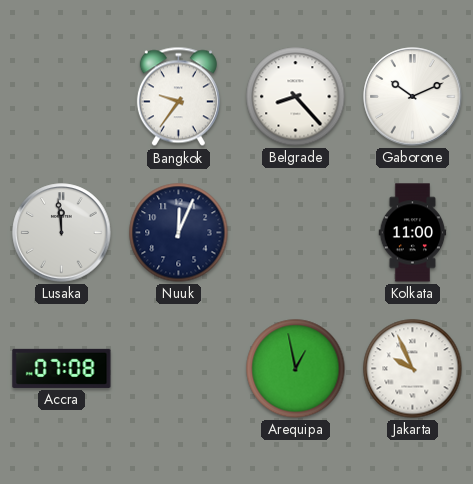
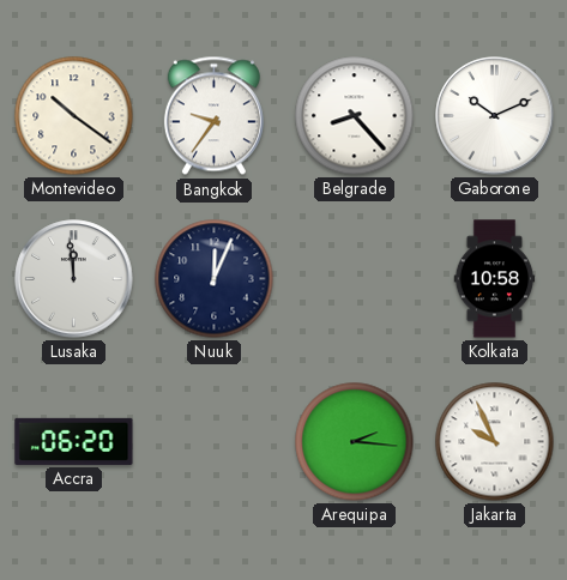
Montevideo: none -> 10:21
Kolkata: 11:00 -> 10:58
Accra: 07:08 -> 06:20
Arequipa: 12:58 -> 2:16
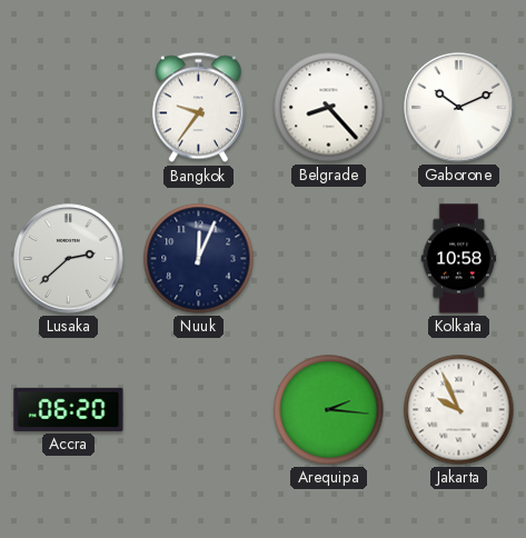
Montevideo: 10:21 -> none
Lusaka: 11:59 -> 2:38
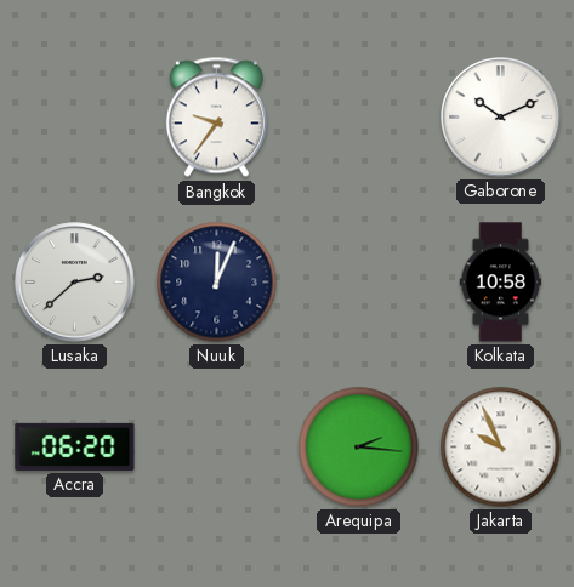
Belgrade: 8:23 -> none
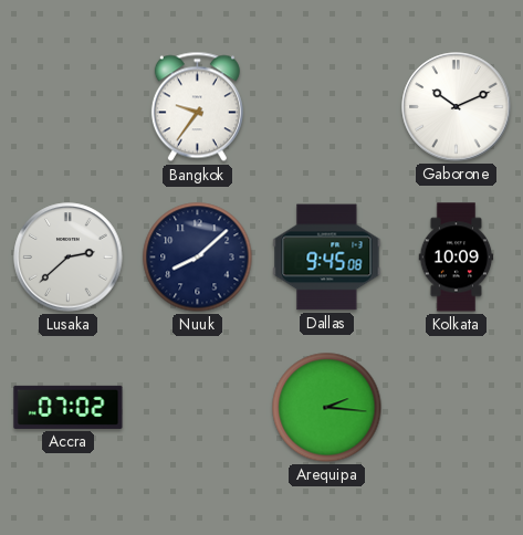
Nuuk: 12:04 -> 8:08
Dallas: none -> 9:45
Kolkata: 10:58 -> 10:09
Accra: 06:20 -> 07:02
Jakarta: 9:56 -> none
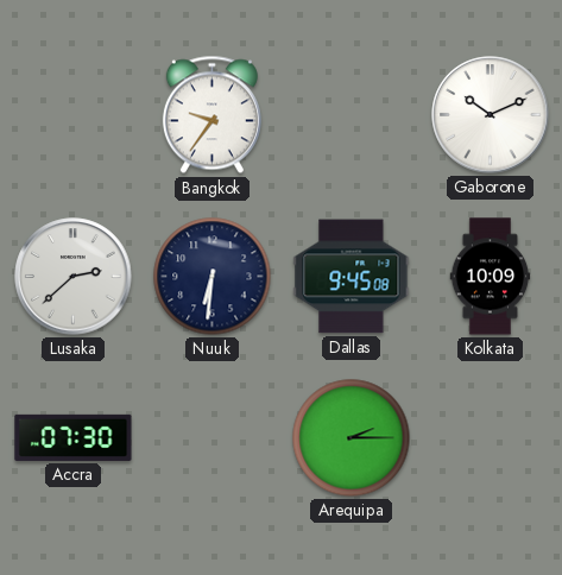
Nuuk: 8:08 -> 6:31
Accra: 07:02 -> 07:30
Arequipa: 2:16 -> 2:15
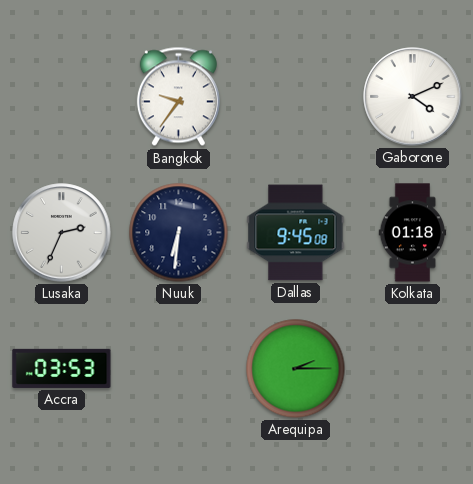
Gaborone: 10:11 -> 4:11
Lusaka: 2:38 -> 2:34
Kolkata: 10:09 -> 01:18
Accra: 07:30 -> 03:53
